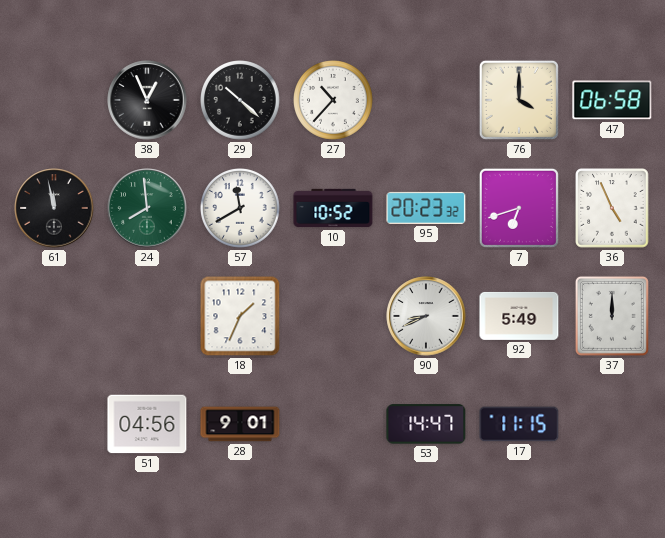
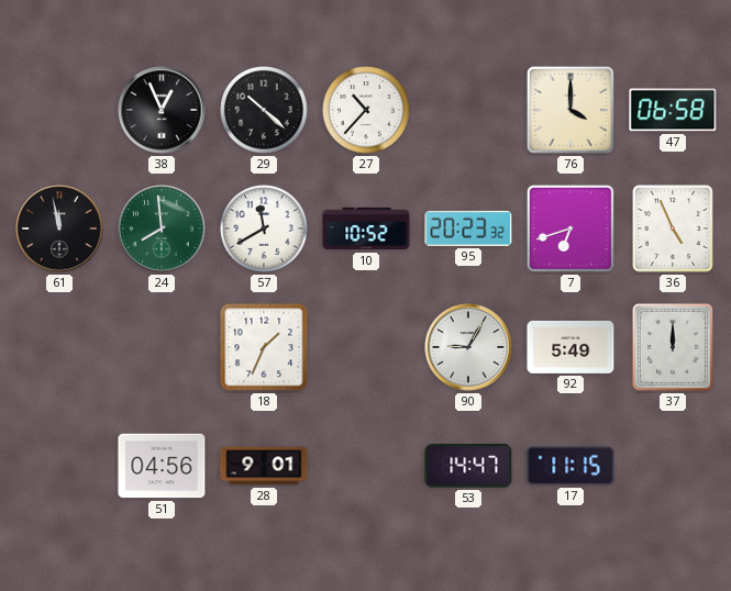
90: 8:41 -> 9:05
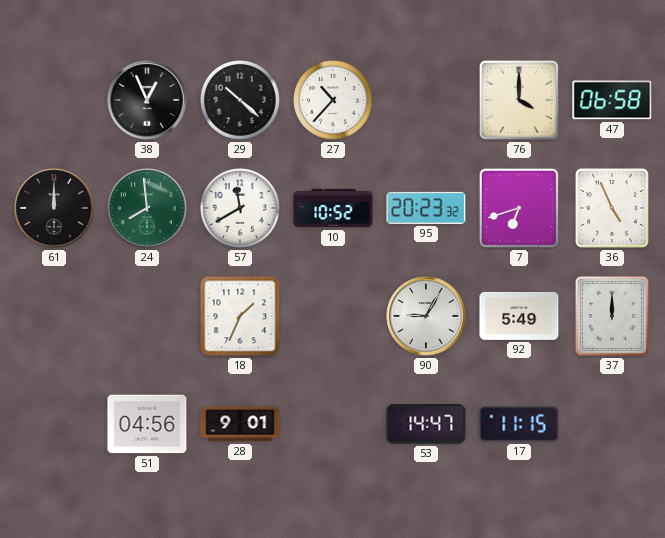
61: 11:58 -> 12:00
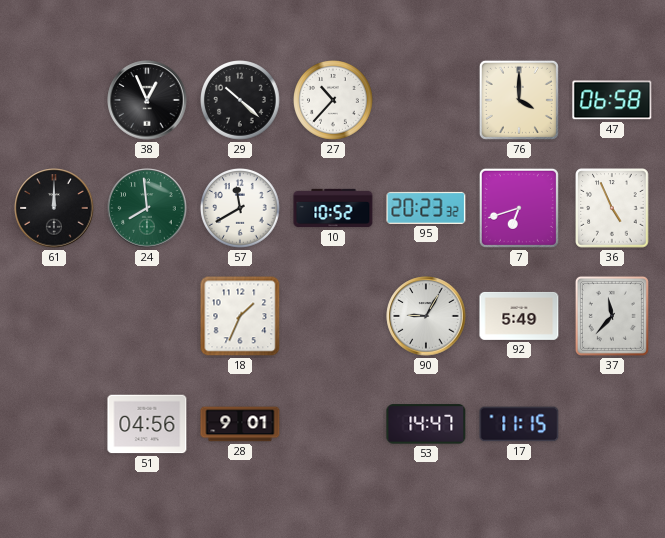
37: 12:00 -> 11:37
